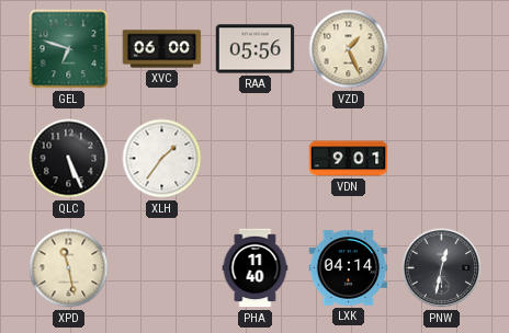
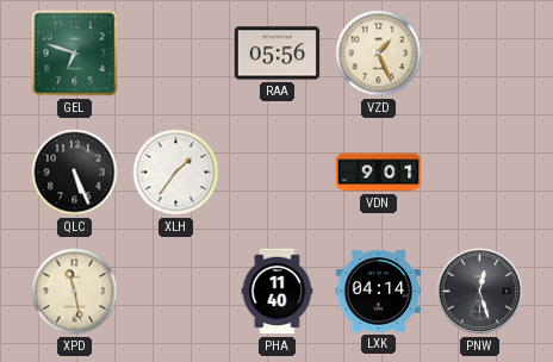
XVC: 06:00 -> none
PNW: 12:32 -> 12:27
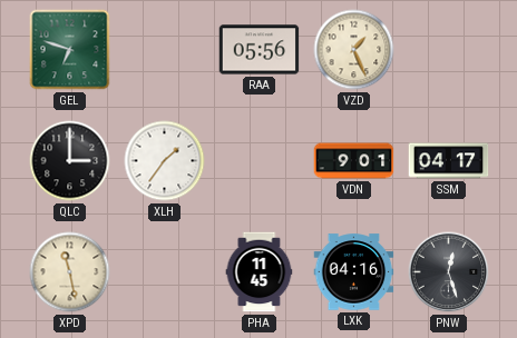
QLC: 5:26 -> 3:00
SSM: none -> 04:17
PHA: 11:40 -> 11:45
LXK: 04:14 -> 04:16
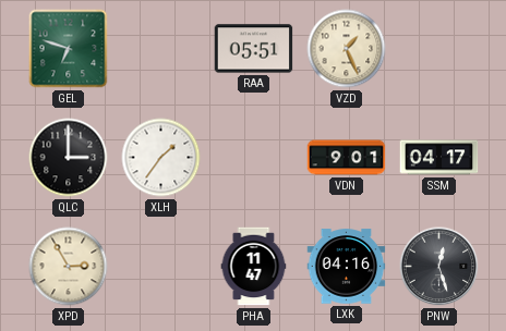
RAA: 05:56 -> 05:51
XPD: 11:28 -> 2:55
PHA: 11:45 -> 11:47
